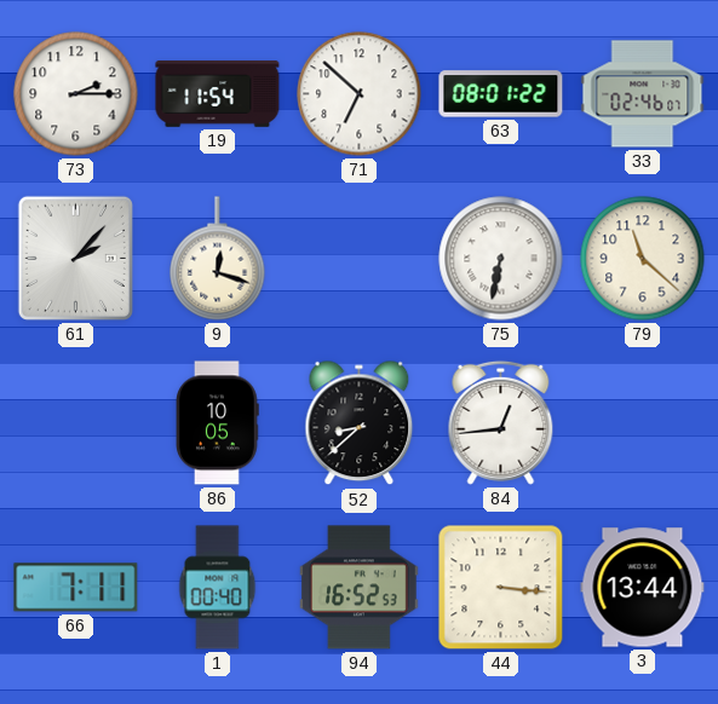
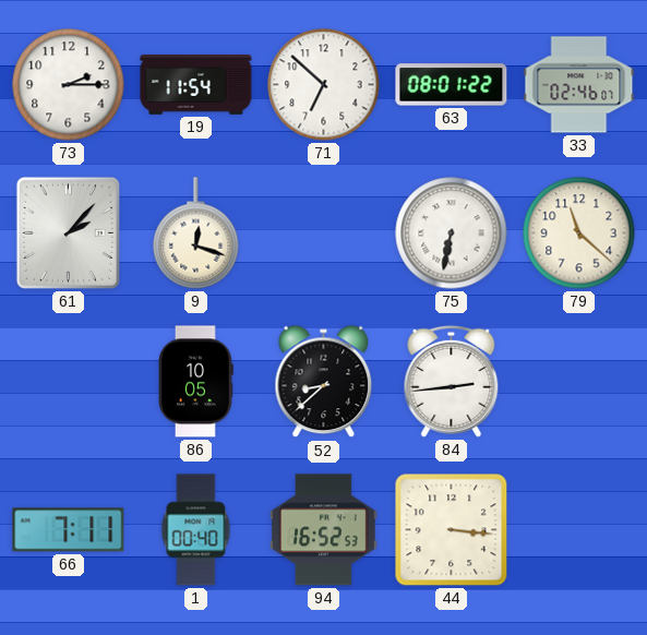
84: 12:44 -> 2:44
3: 13:44 -> none
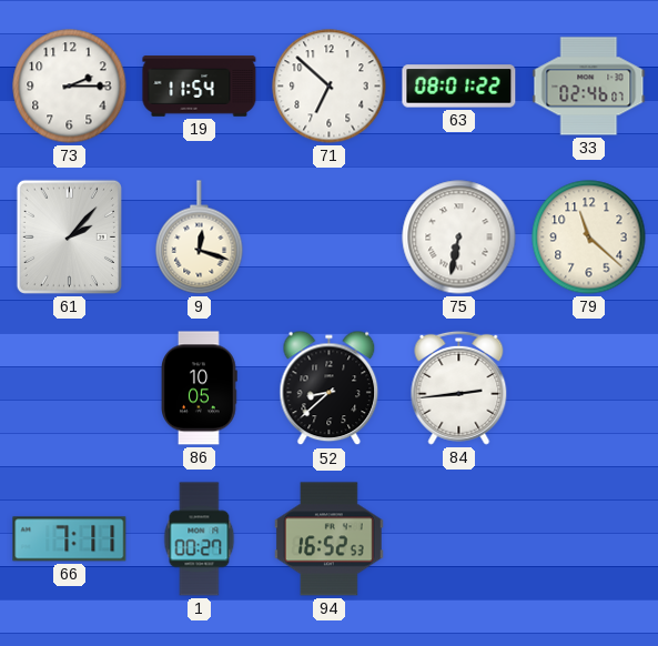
1: 00:40 -> 00:27
44: 3:16 -> none
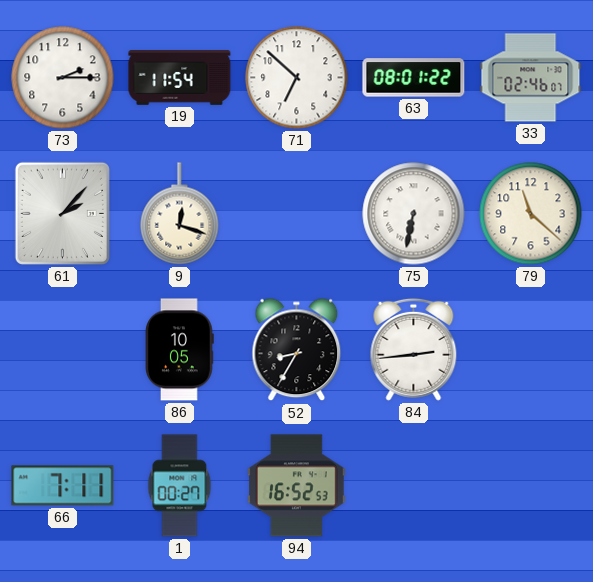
52: 8:38 -> 8:35
